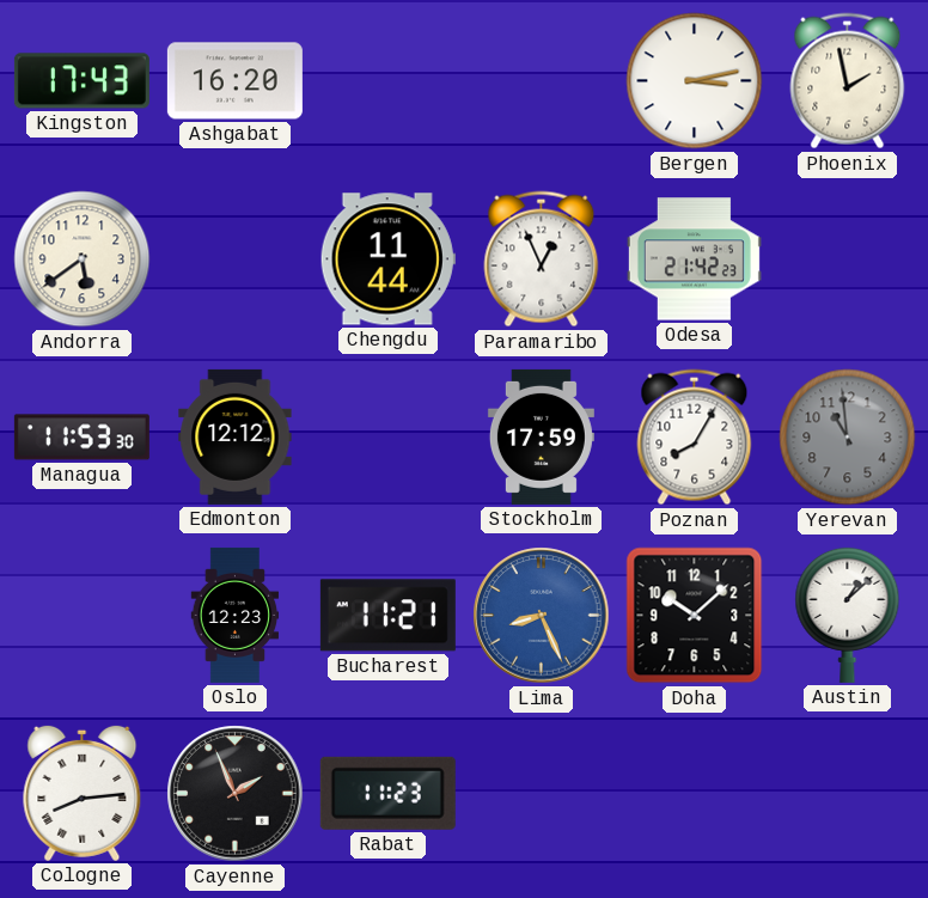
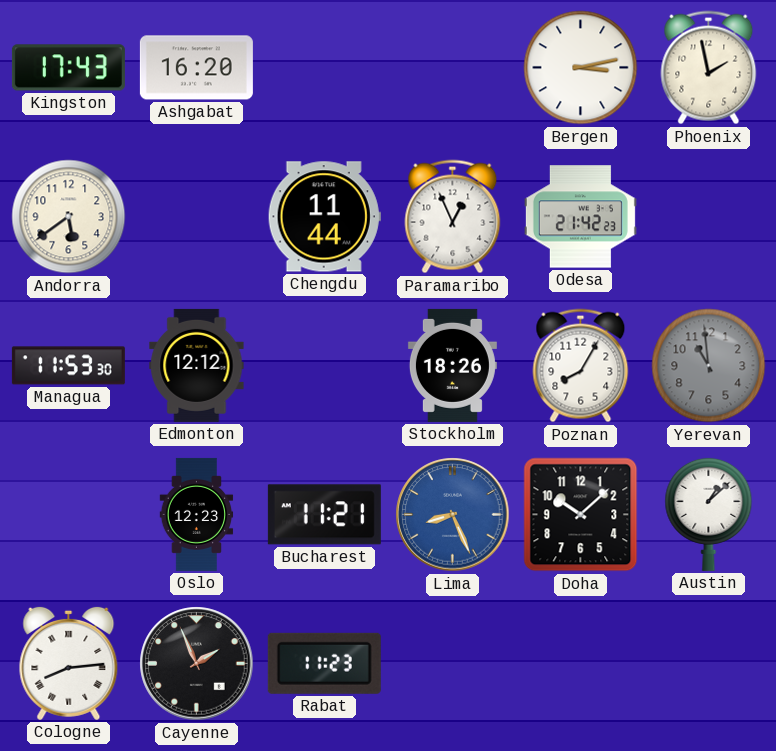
Stockholm: 17:59 -> 18:26
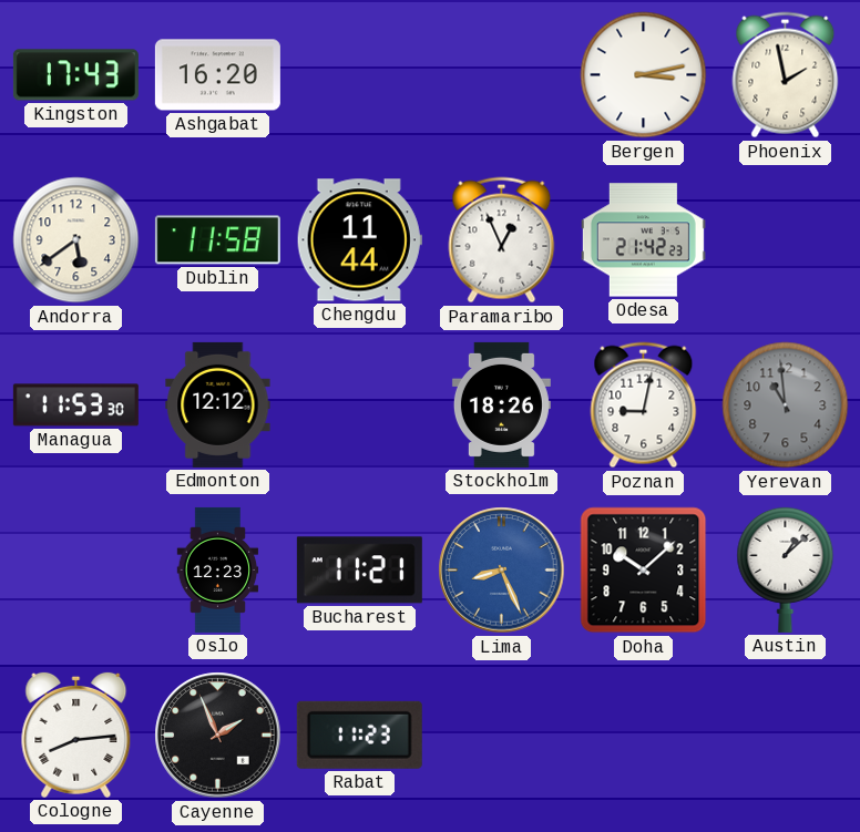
Dublin: none -> 11:58
Poznan: 8:05 -> 9:02
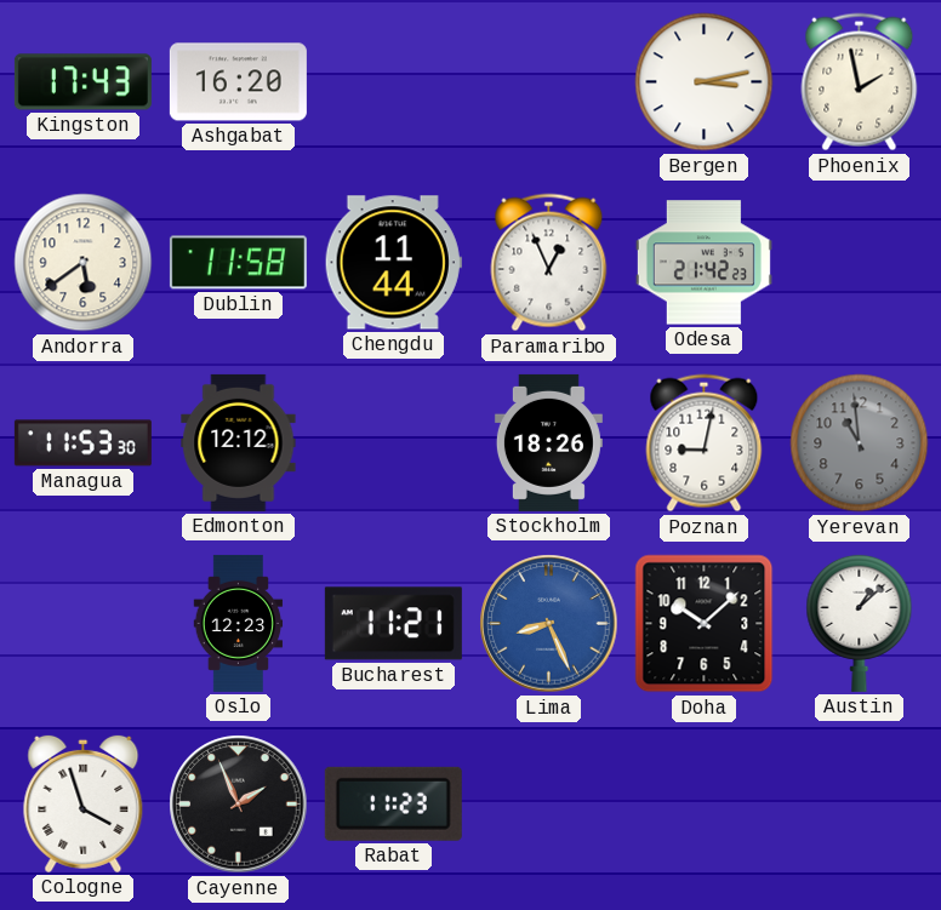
Cologne: 8:14 -> 3:57
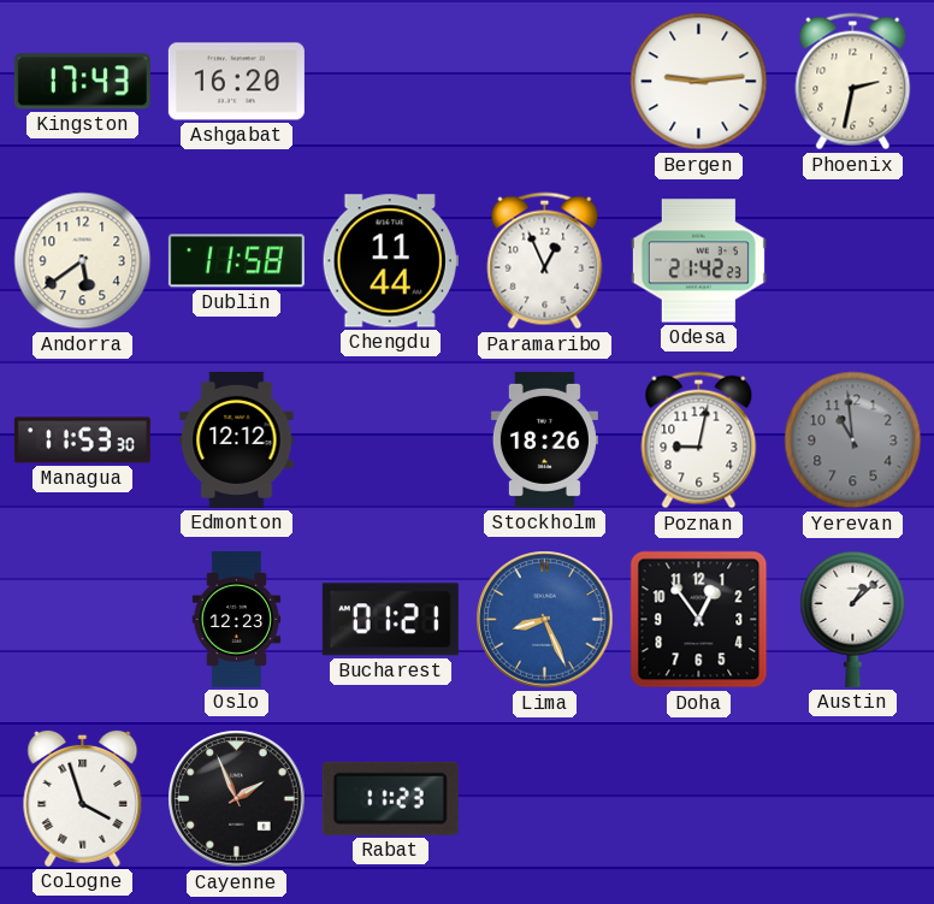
Bergen: 3:13 -> 9:14
Phoenix: 1:58 -> 2:32
Bucharest: 11:21 -> 01:21
Doha: 10:08 -> 12:54
